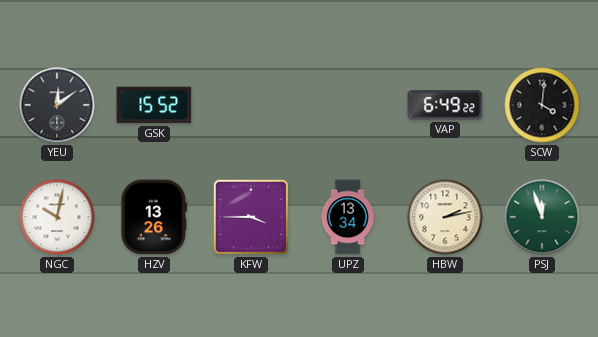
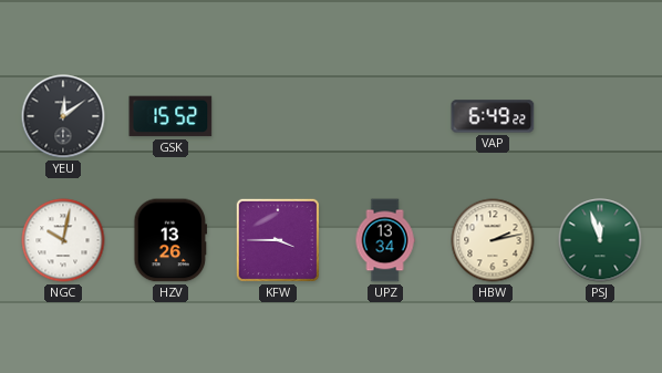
SCW: 4:01 -> none
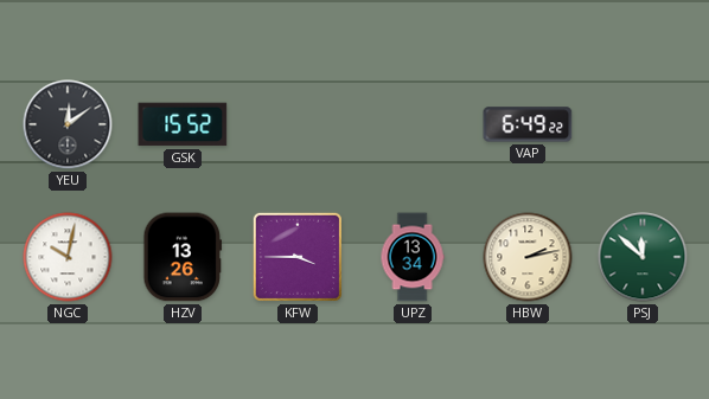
PSJ: 11:57 -> 11:52
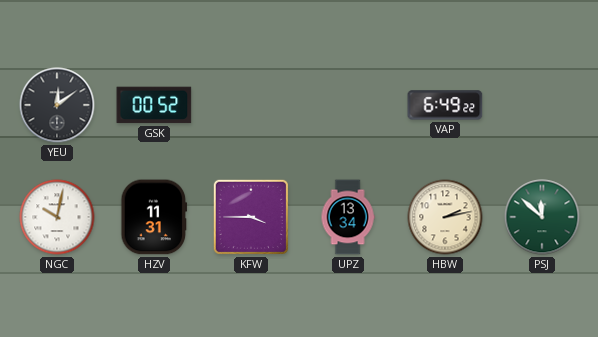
GSK: 15:52 -> 00:52
HZV: 13:26 -> 11:31
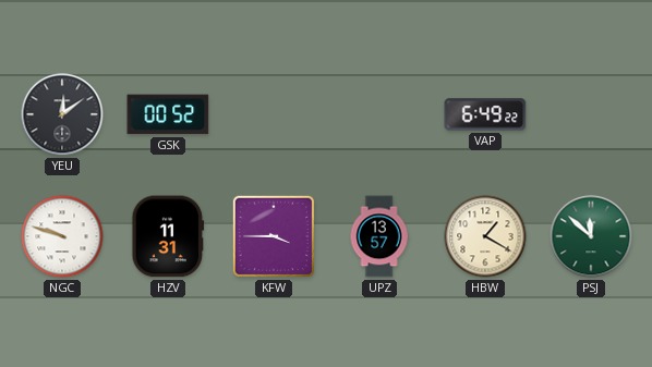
NGC: 10:02 -> 9:48
UPZ: 13:34 -> 13:57
HBW: 2:13 -> 1:20
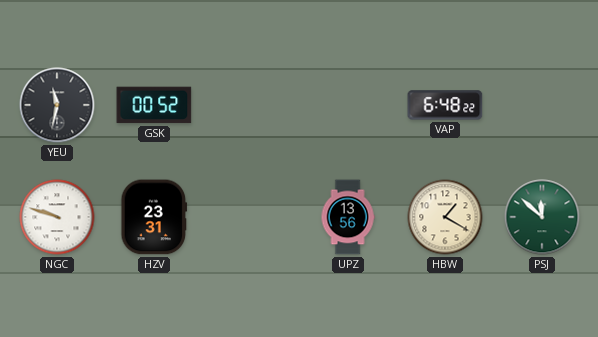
YEU: 12:09 -> 11:32
VAP: 6:49 -> 6:48
HZV: 11:31 -> 23:31
KFW: 3:45 -> none
UPZ: 13:57 -> 13:56
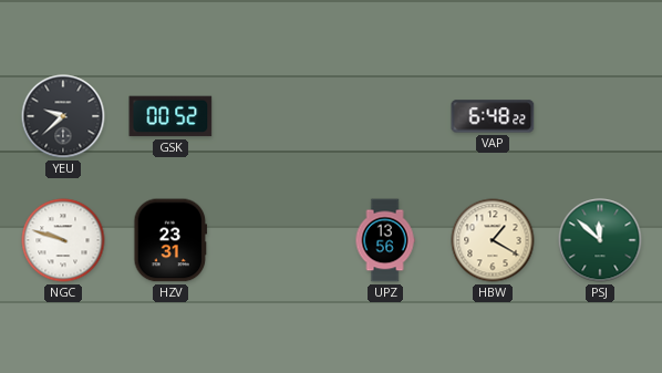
YEU: 11:32 -> 9:38
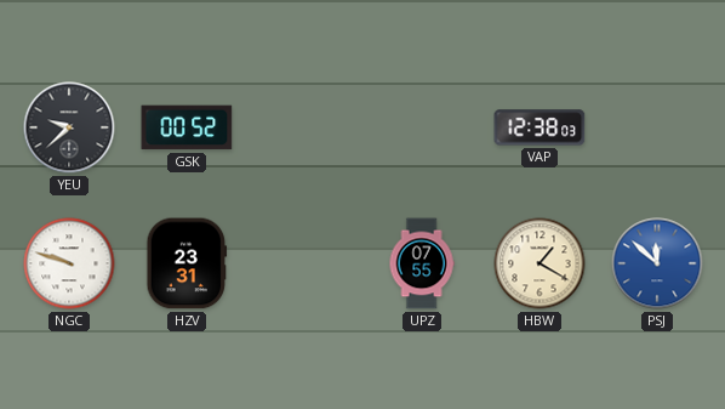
VAP: 6:48 -> 12:38
UPZ: 13:56 -> 07:55
PSJ dial: green -> blue
